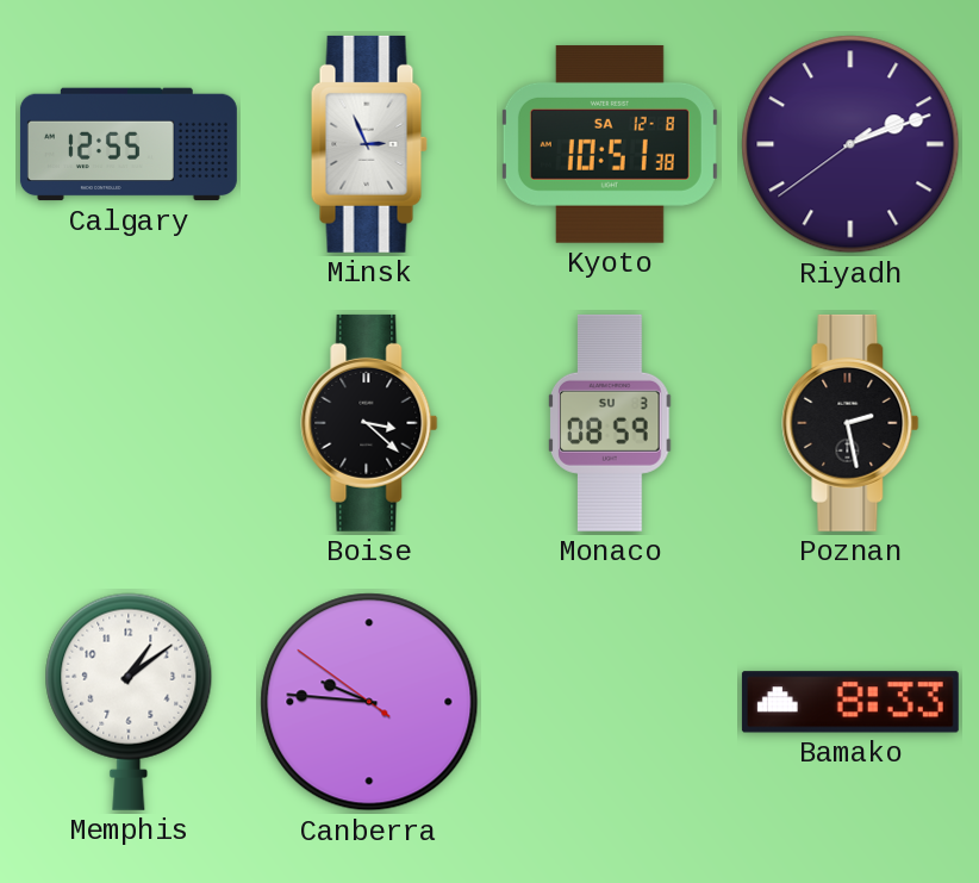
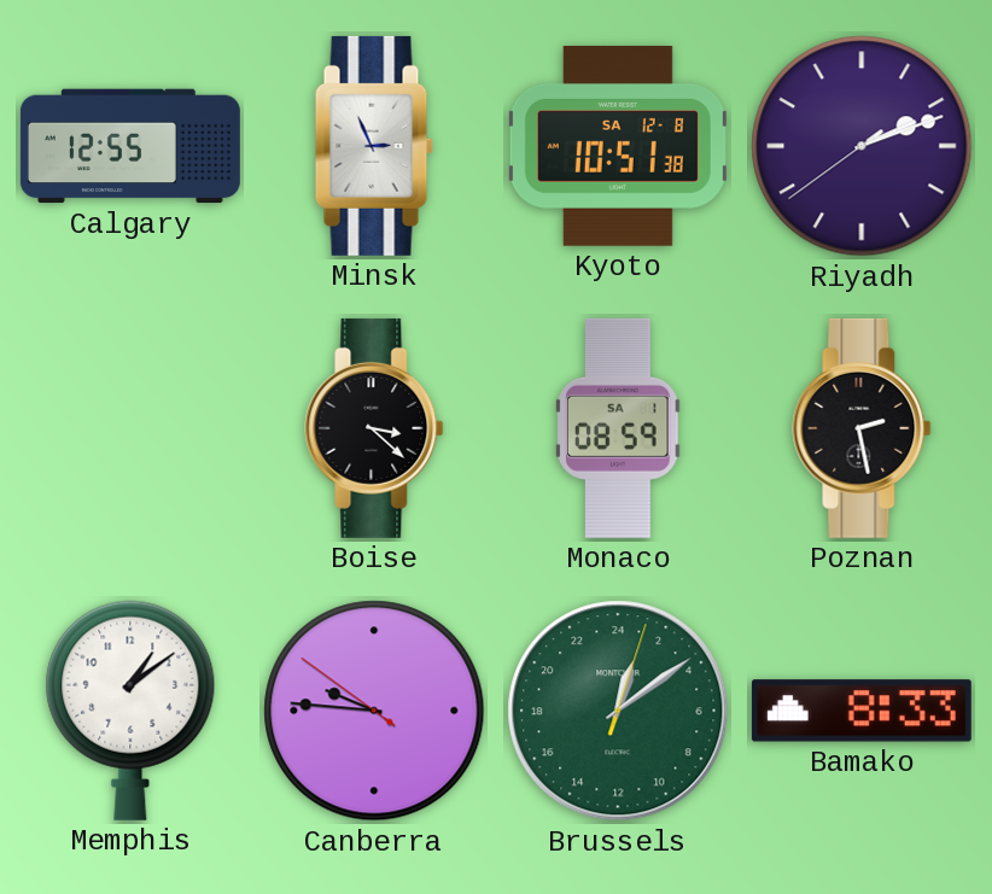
Monaco date: SU 3 -> SA 1
Brussels: none -> 1:09
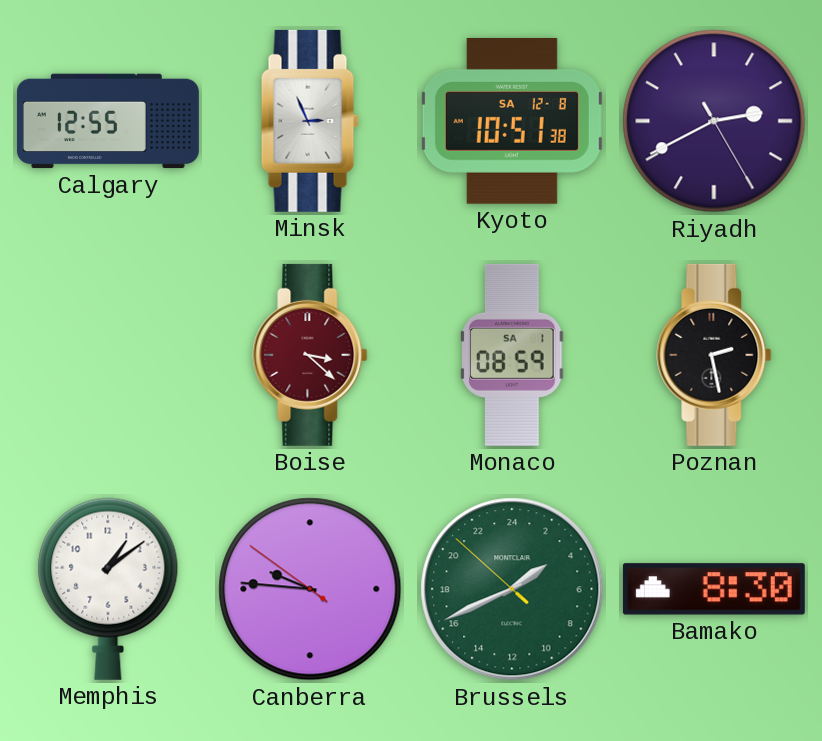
Riyadh: 2:11 -> 2:40
Boise dial: black -> burgundy
Brussels: 1:09 -> 3:40
Bamako: 8:33 -> 8:30
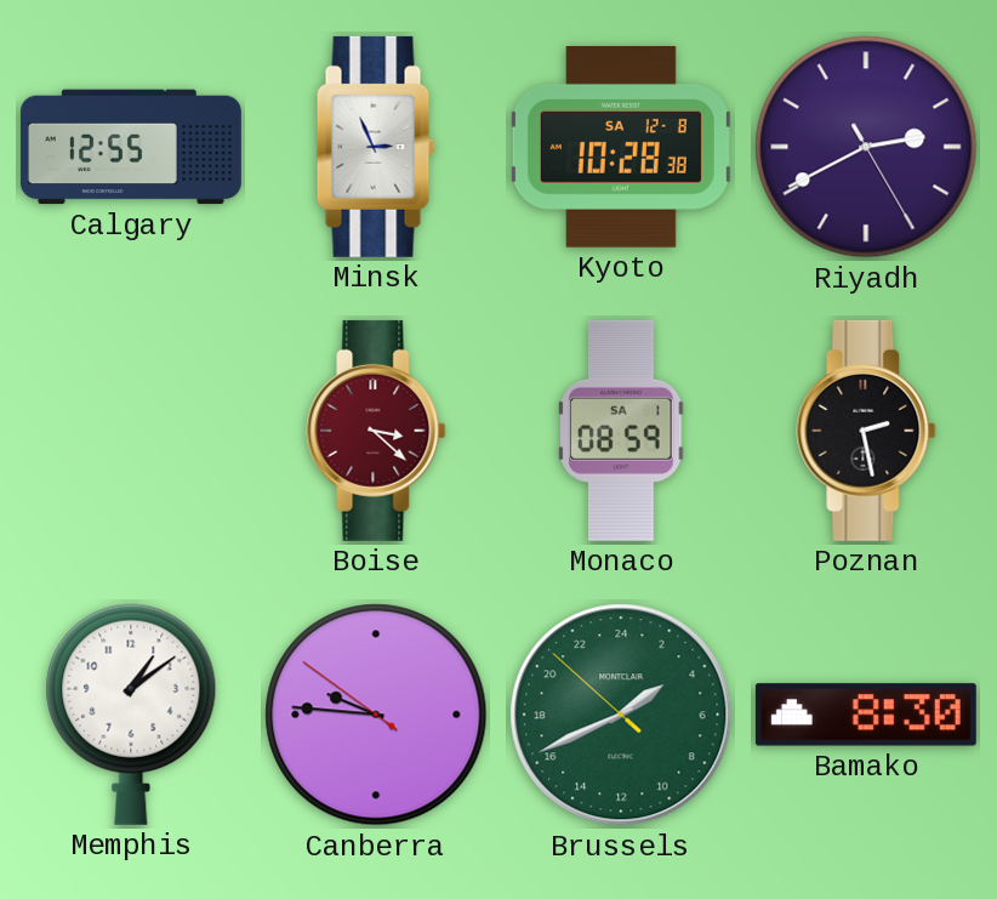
Kyoto: 10:51 -> 10:28
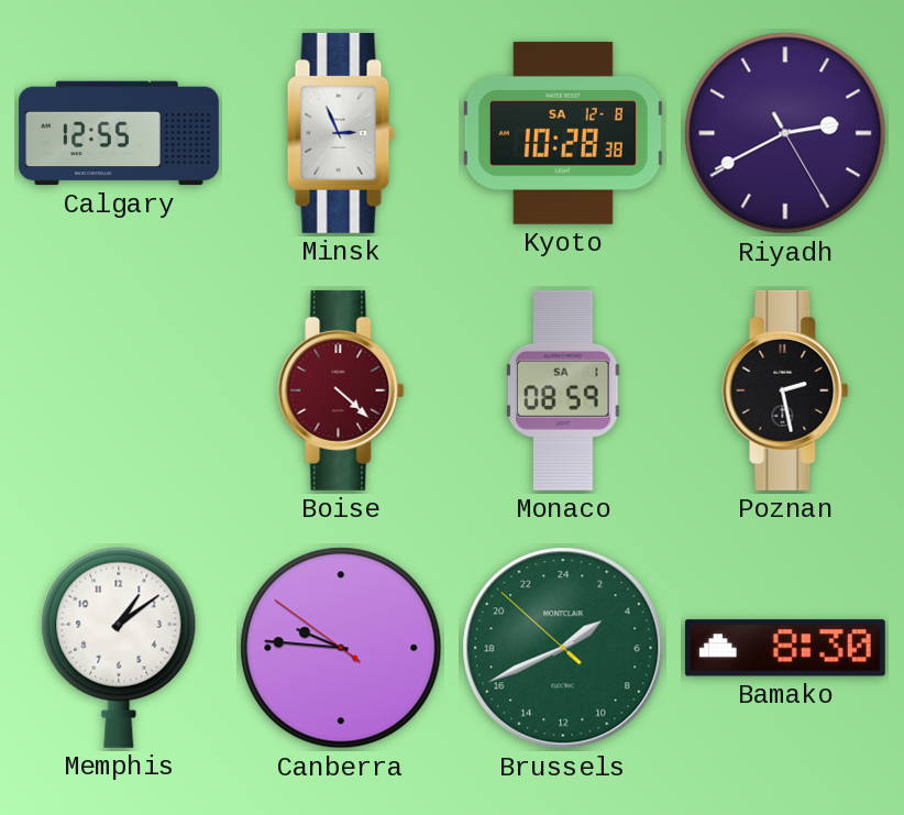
Boise: 3:22 -> 4:22
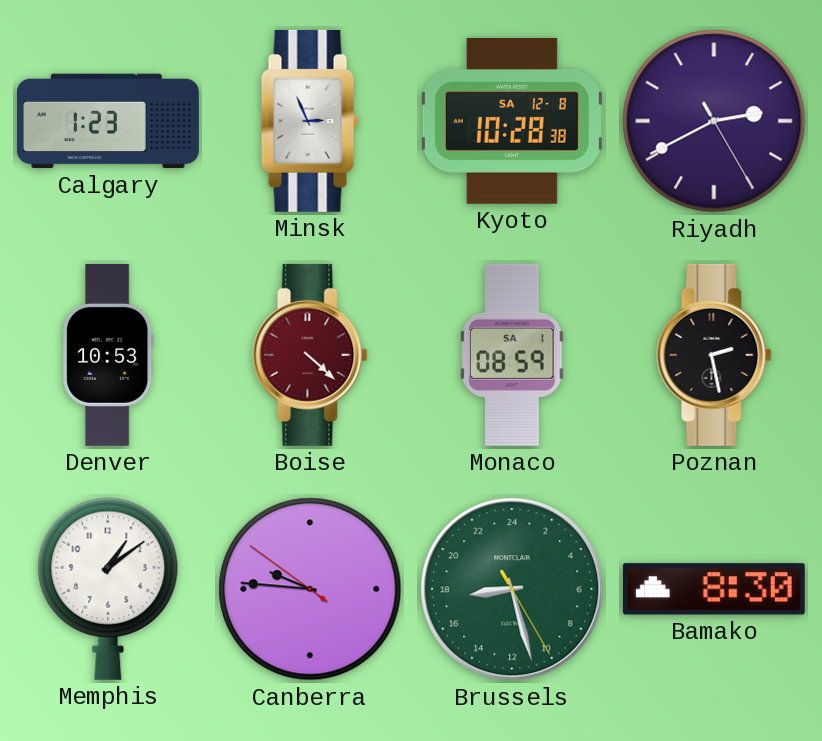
Calgary: 12:55 -> 1:23
Denver: none -> 10:53
Brussels: 3:40 -> 17:27
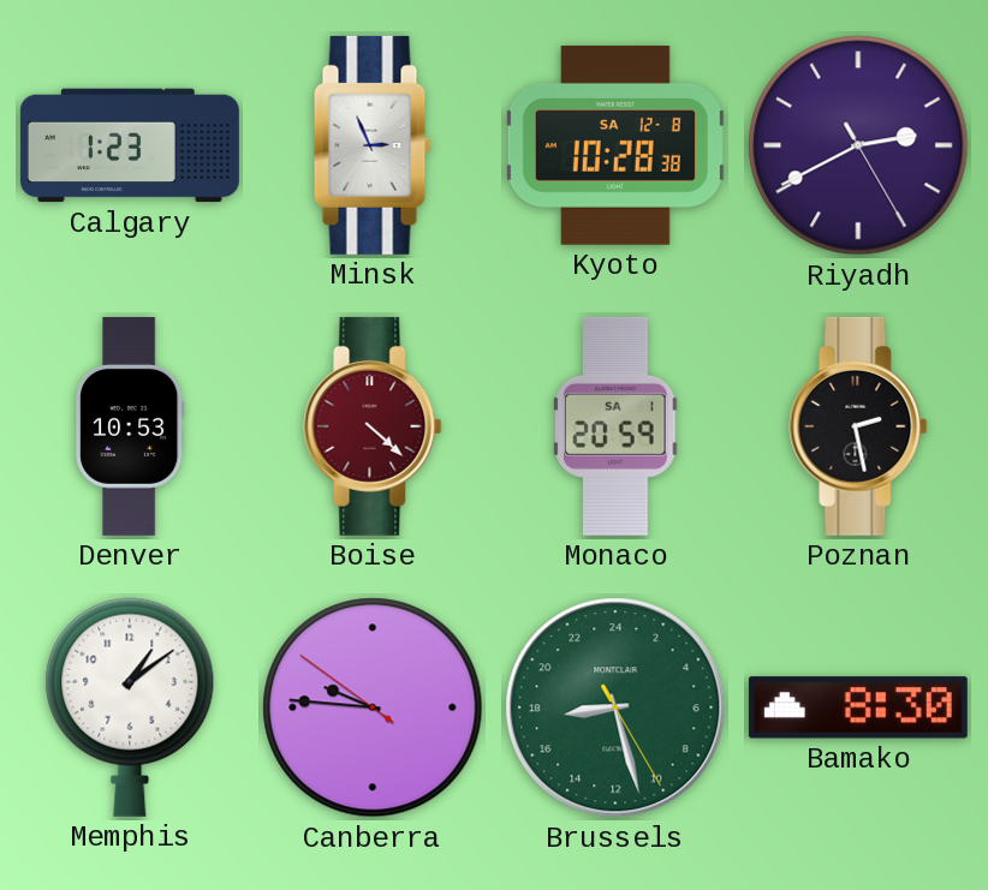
Monaco: 08:59 -> 20:59
